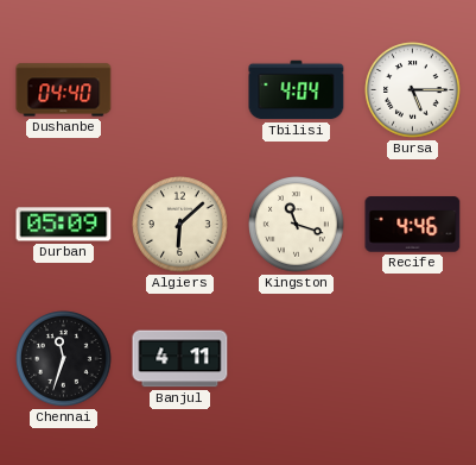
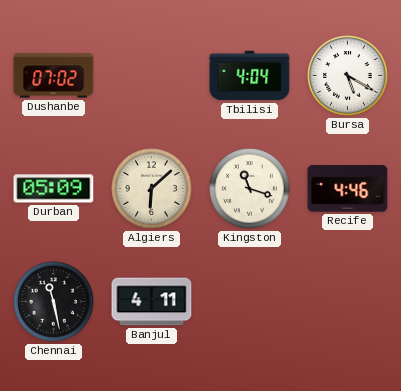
Dushanbe: 04:40 -> 07:02
Bursa: 5:15 -> 5:20
Chennai: 11:33 -> 11:28
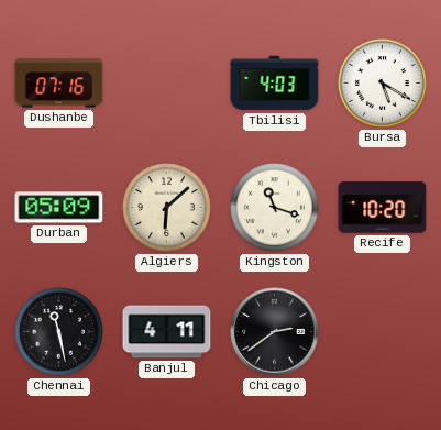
Dushanbe: 07:02 -> 07:16
Tbilisi: 4:04 -> 4:03
Recife: 4:46 -> 10:20
Chicago: none -> 2:39
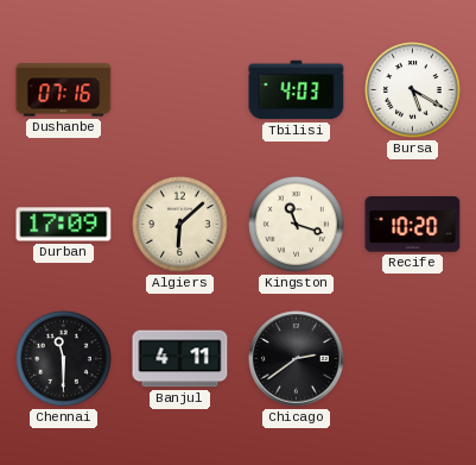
Durban: 05:09 -> 17:09
Chennai: 11:28 -> 11:30
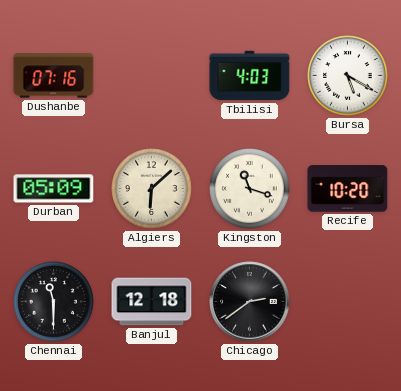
Durban: 17:09 -> 05:09
Banjul: 4:11 -> 12:18
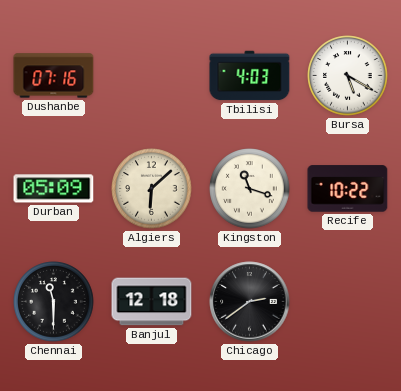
Recife: 10:20 -> 10:22
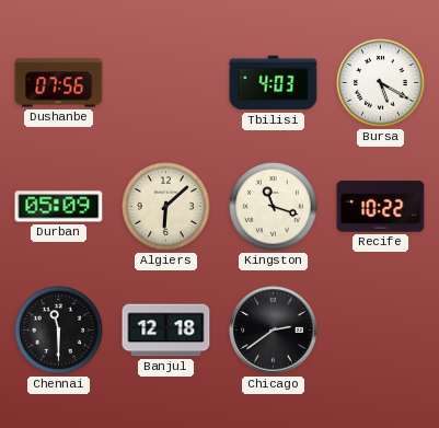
Dushanbe: 07:16 -> 07:56
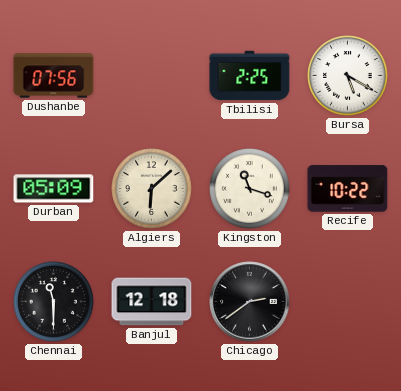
Tbilisi: 4:03 -> 2:25
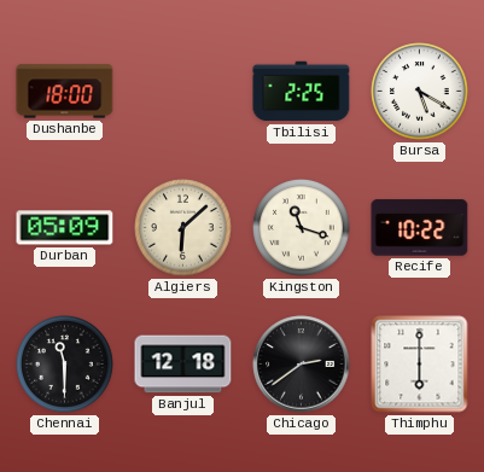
Dushanbe: 07:56 -> 18:00
Thimphu: none -> 6:00
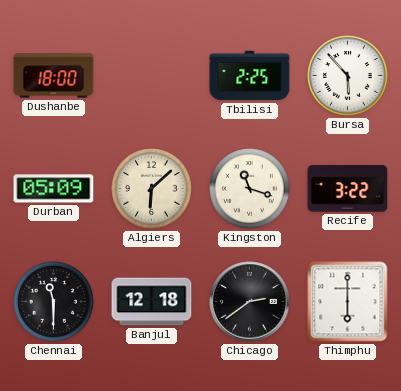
Bursa: 5:20 -> 5:53
Recife: 10:22 -> 3:22
